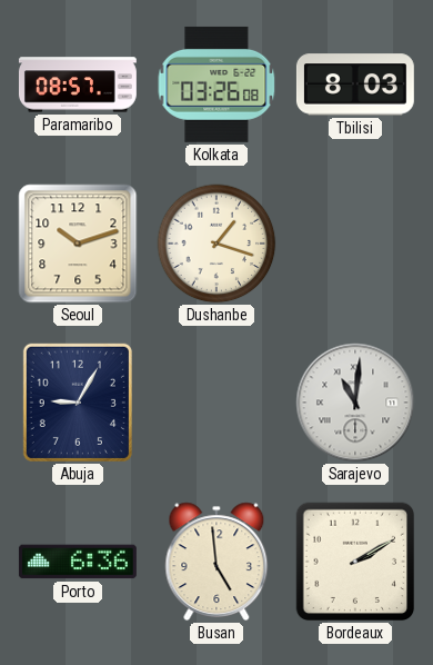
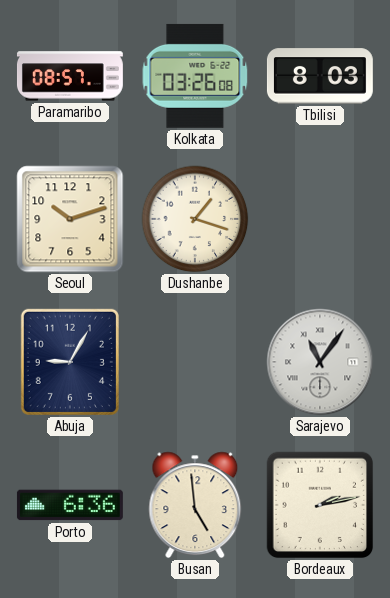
Sarajevo: 11:01 -> 11:06
Bordeaux: 2:10 -> 2:13
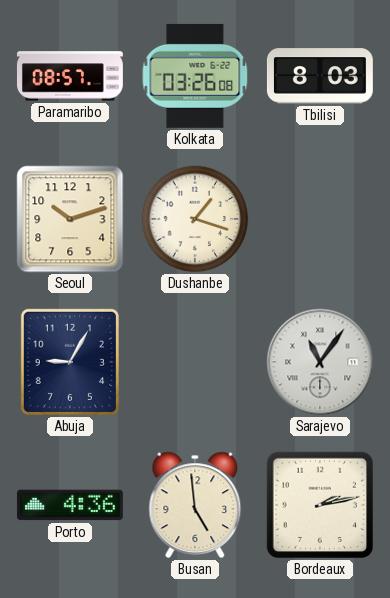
Porto: 6:36 -> 4:36
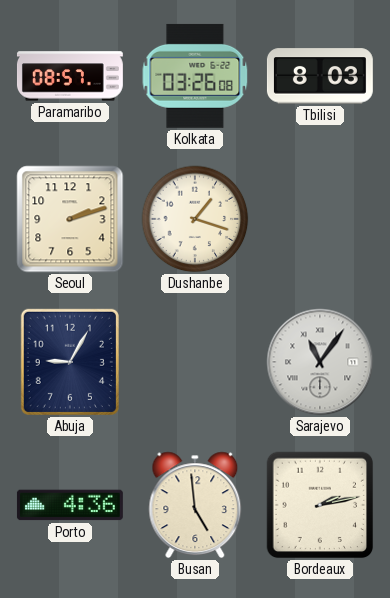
Seoul: 10:12 -> 2:12
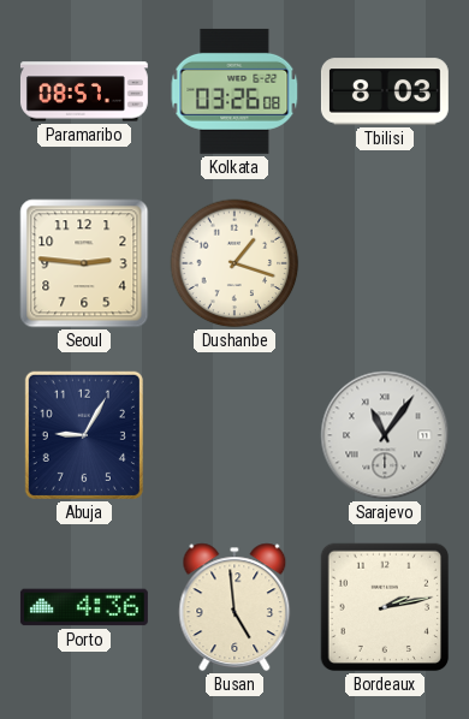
Seoul: 2:12 -> 2:46
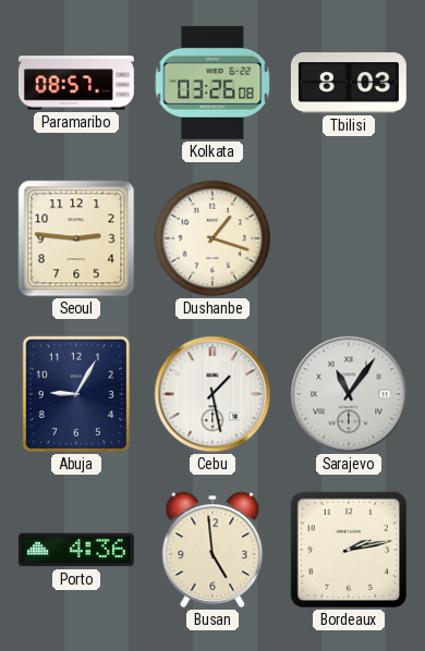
Cebu: none -> 1:28
